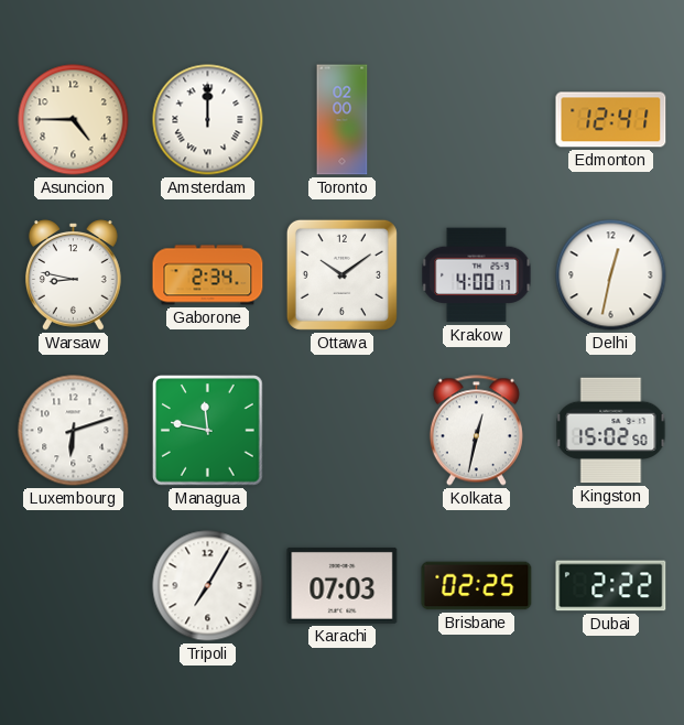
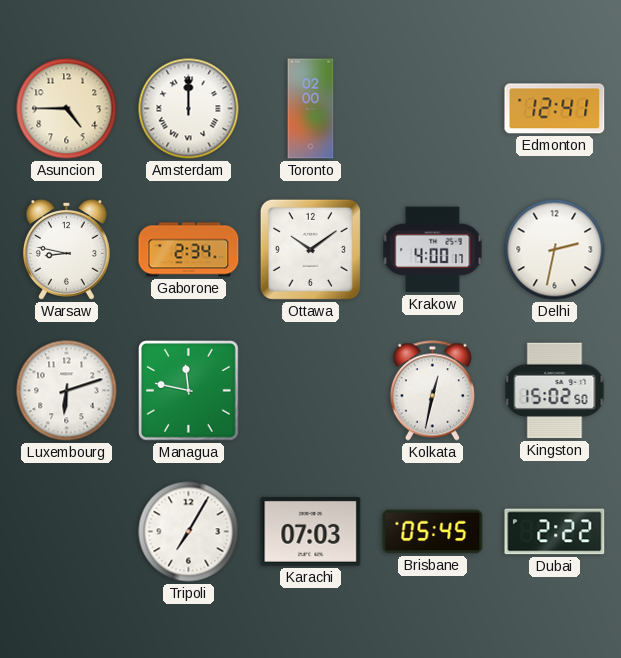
Delhi: 12:32 -> 2:32
Brisbane: 02:25 -> 05:45
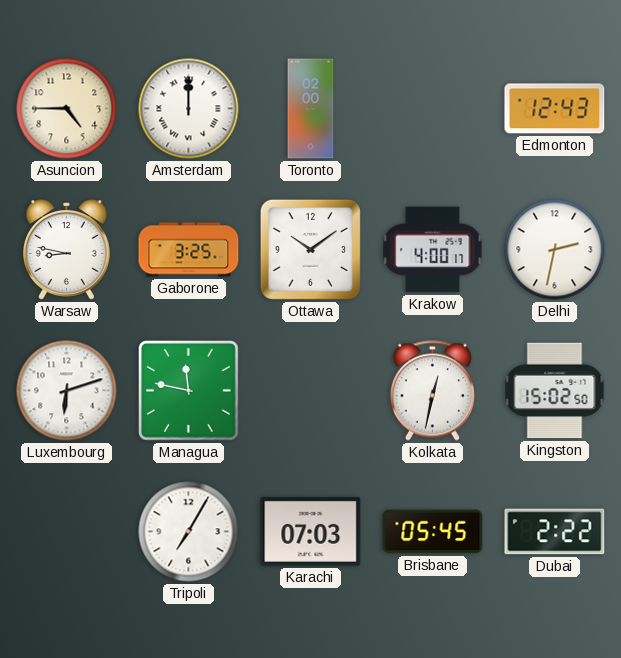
Edmonton: 12:41 -> 12:43
Gaborone: 2:34 -> 3:25
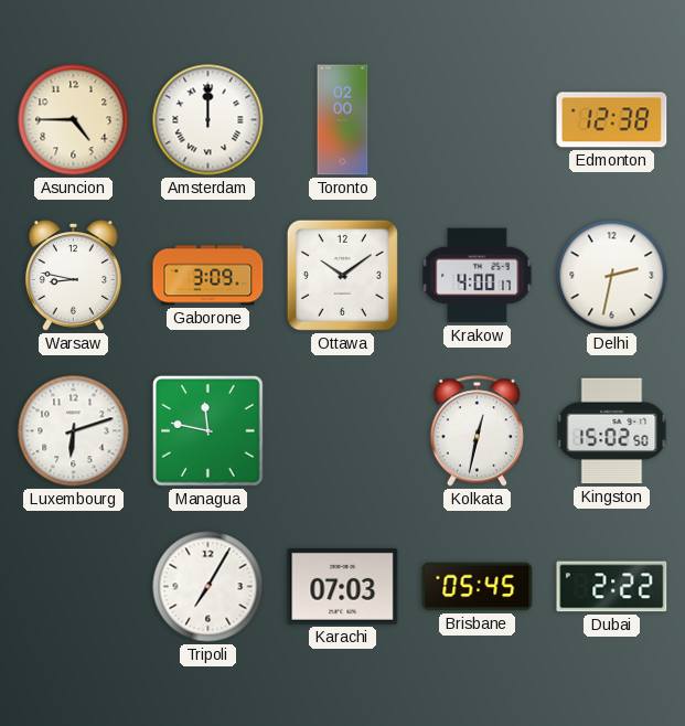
Edmonton: 12:43 -> 12:38
Gaborone: 3:25 -> 3:09
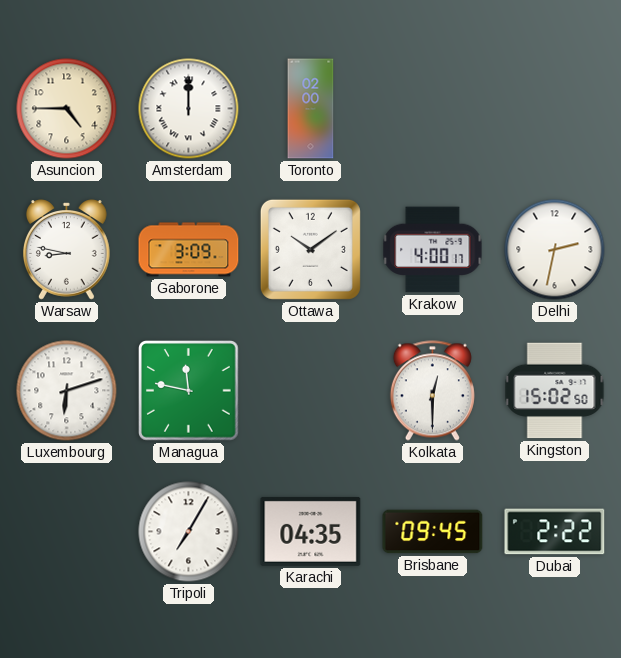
Edmonton: 12:38 -> none
Kolkata: 12:32 -> 12:30
Karachi: 07:03 -> 04:35
Brisbane: 05:45 -> 09:45
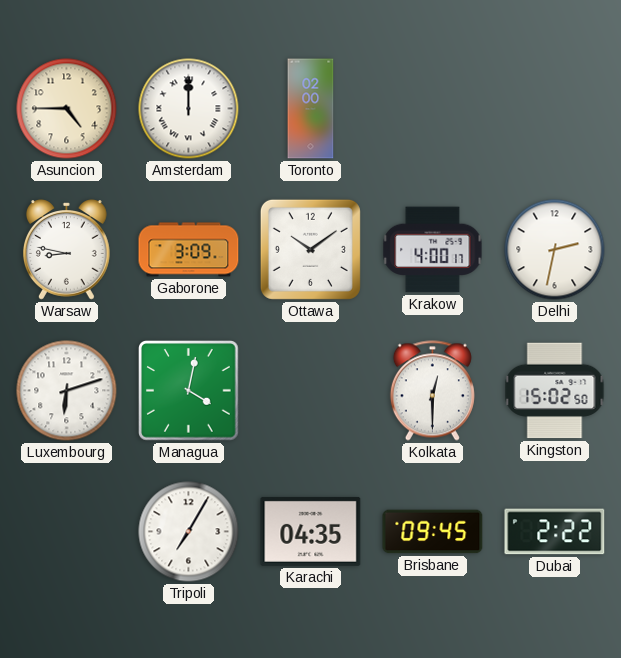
Managua: 11:47 -> 4:02
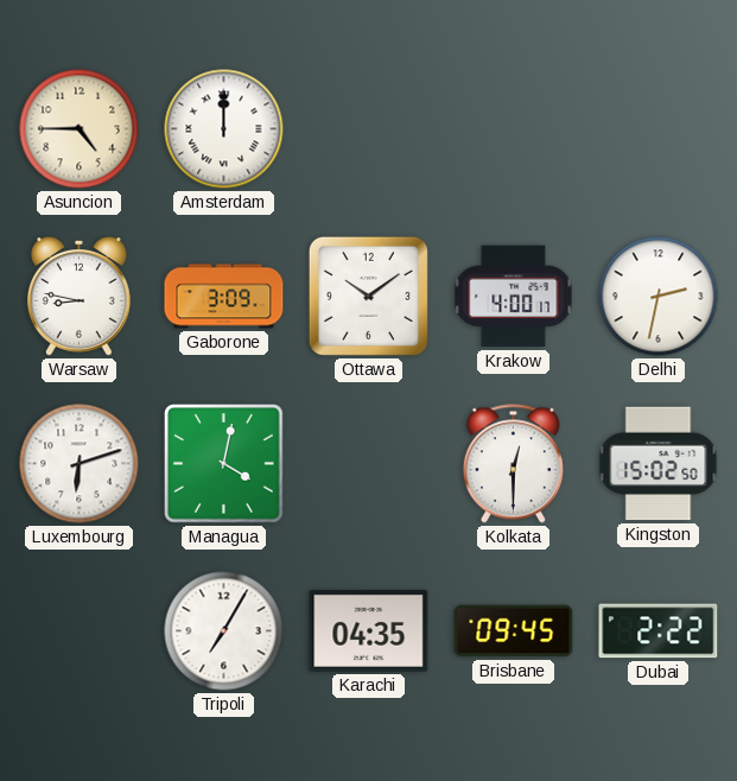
Toronto: 02:00 -> none
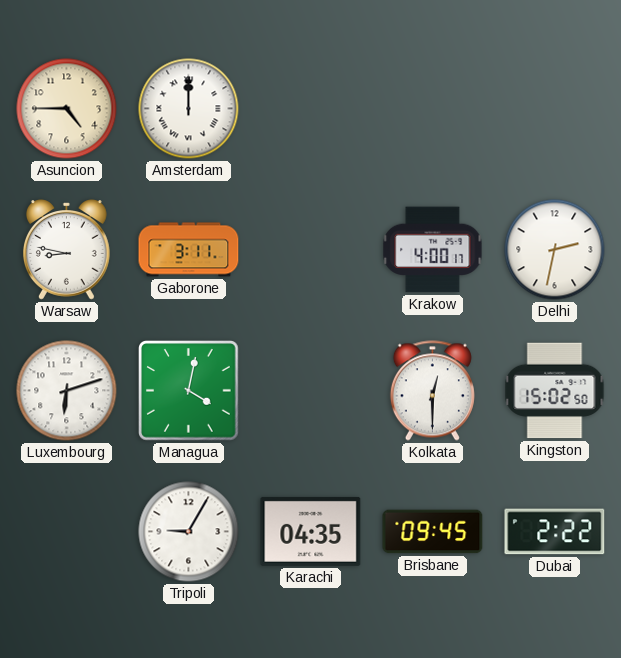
Gaborone: 3:09 -> 3:11
Ottawa: 10:09 -> none
Tripoli: 7:05 -> 9:05
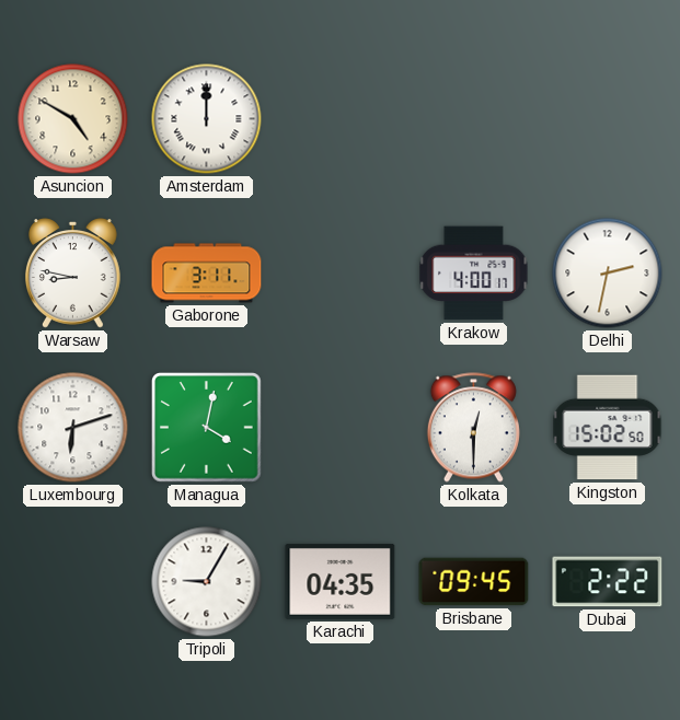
Asuncion: 4:45 -> 4:50
